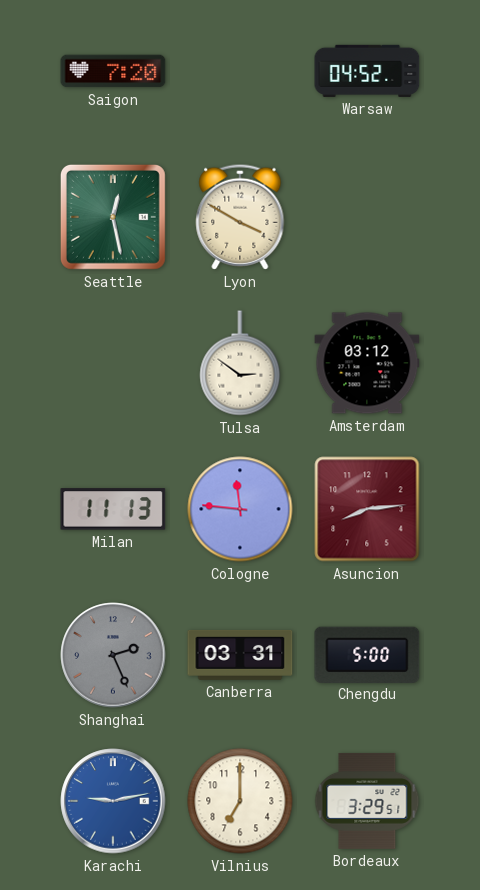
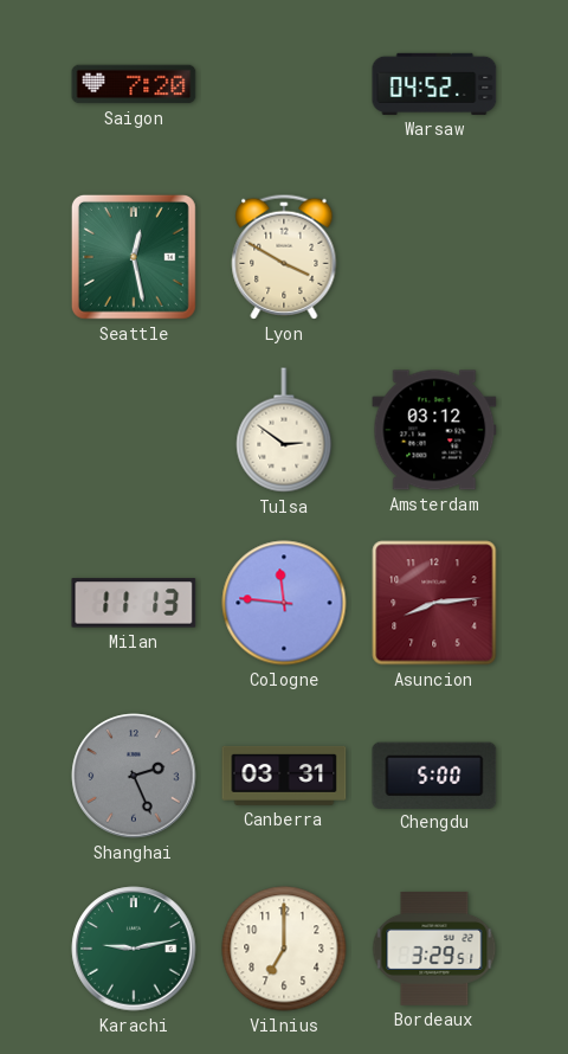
Karachi dial: blue -> green
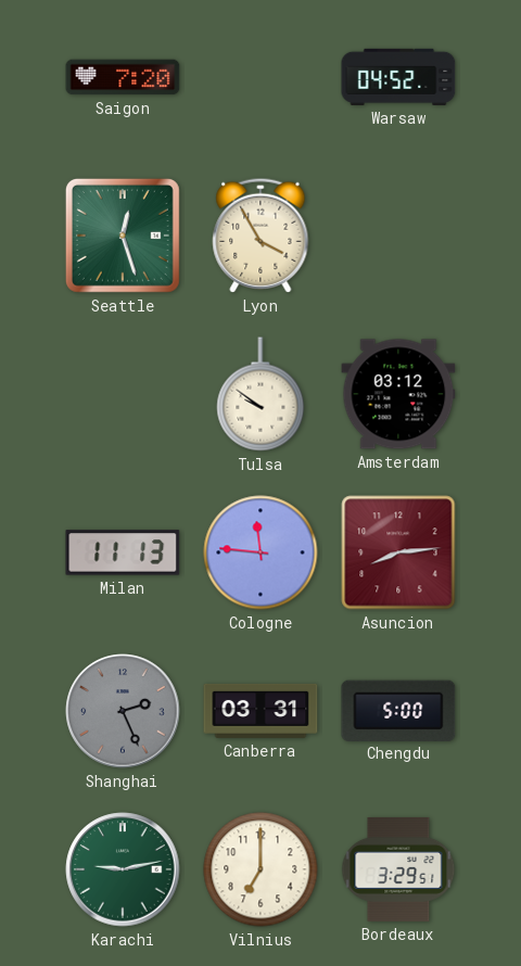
Seattle: 12:28 -> 12:27
Lyon: 3:50 -> 3:55
Tulsa: 2:51 -> 9:51
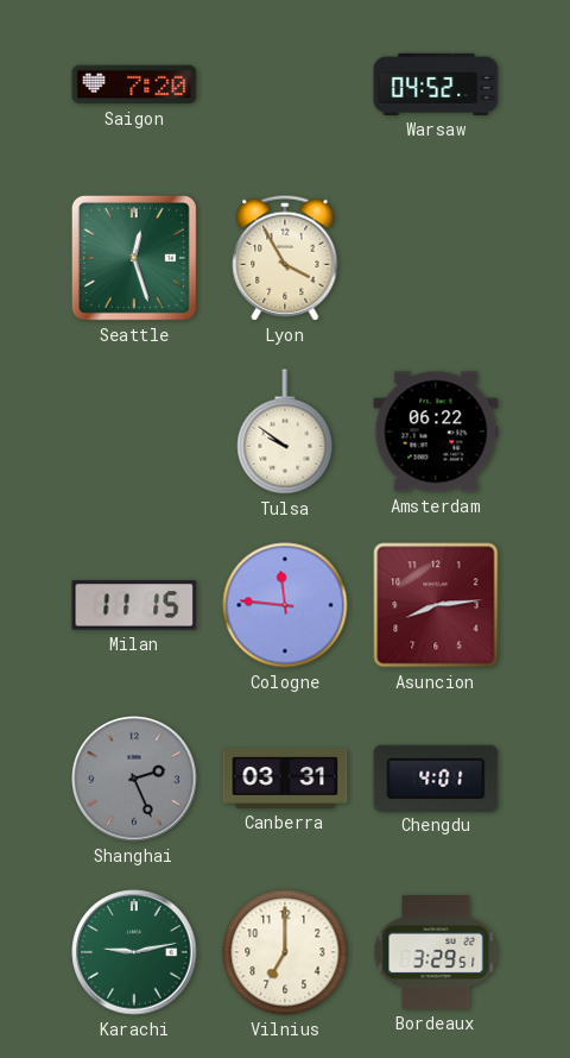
Amsterdam: 03:12 -> 06:22
Milan: 11:13 -> 11:15
Chengdu: 5:00 -> 4:01
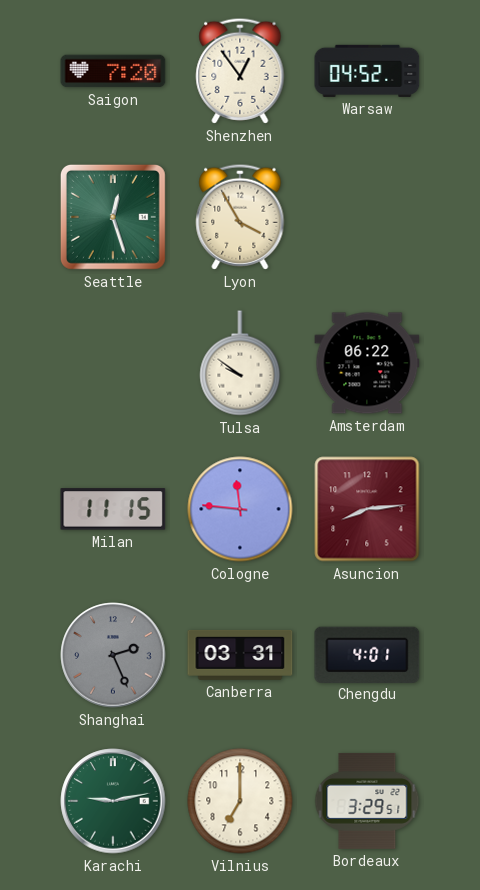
Shenzhen: none -> 12:54
